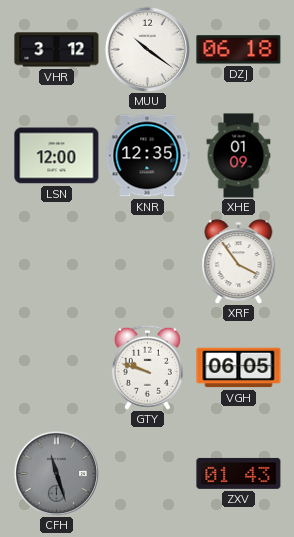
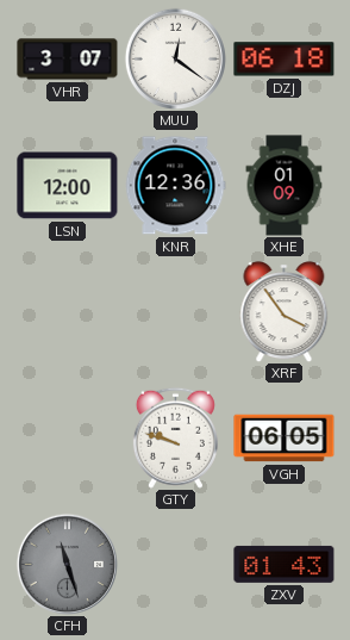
VHR: 3:12 -> 3:07
MUU: 10:21 -> 12:21
KNR: 12:35 -> 12:36
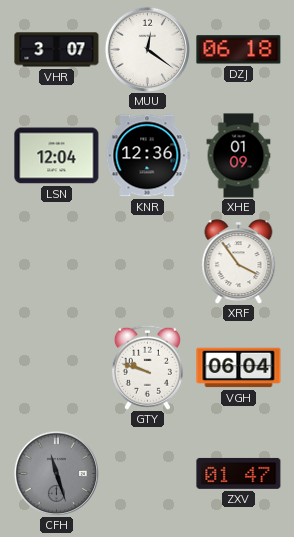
LSN: 12:00 -> 12:04
VGH: 06:05 -> 06:04
ZXV: 01:43 -> 01:47
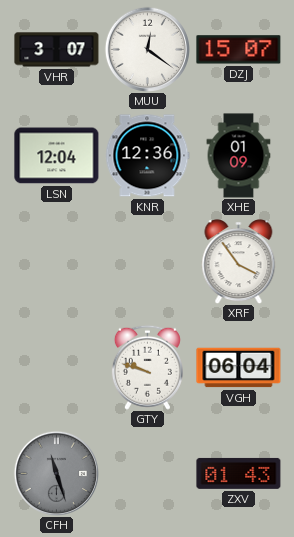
DZJ: 06:18 -> 15:07
ZXV: 01:47 -> 01:43
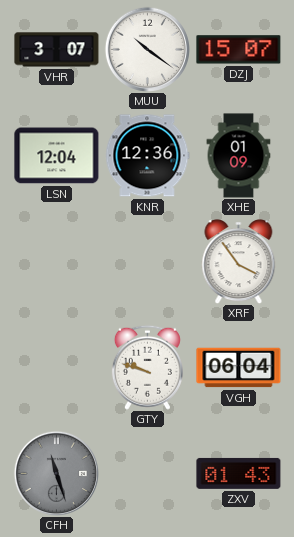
MUU: 12:21 -> 10:21
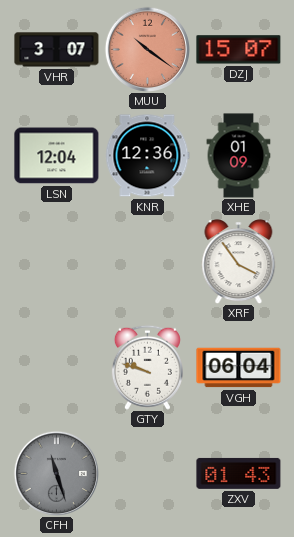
MUU dial: white -> salmon
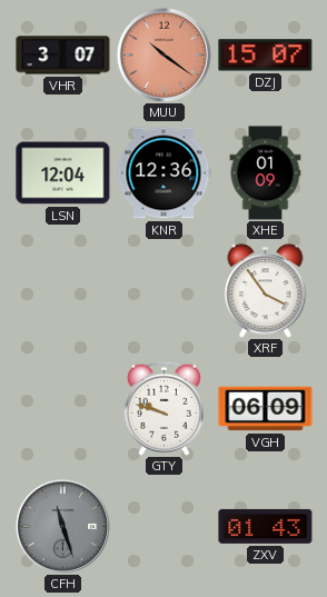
VGH: 06:04 -> 06:09
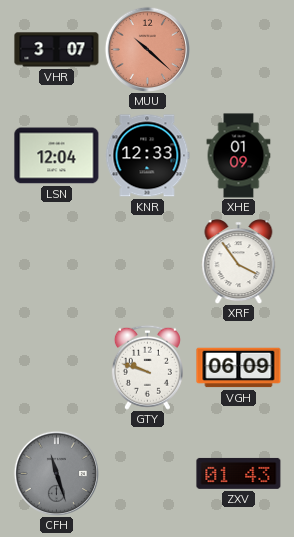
MUU: 10:21 -> 10:22
DZJ: 15:07 -> none
KNR: 12:36 -> 12:33
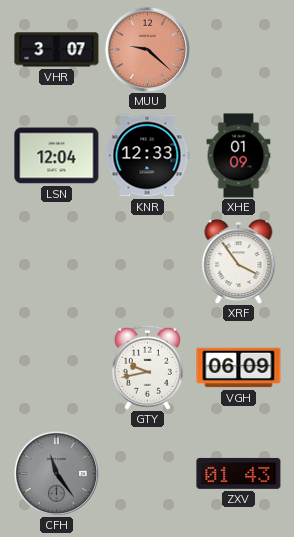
MUU: 10:22 -> 9:22
GTY: 9:48 -> 9:43
CFH: 11:27 -> 11:24
